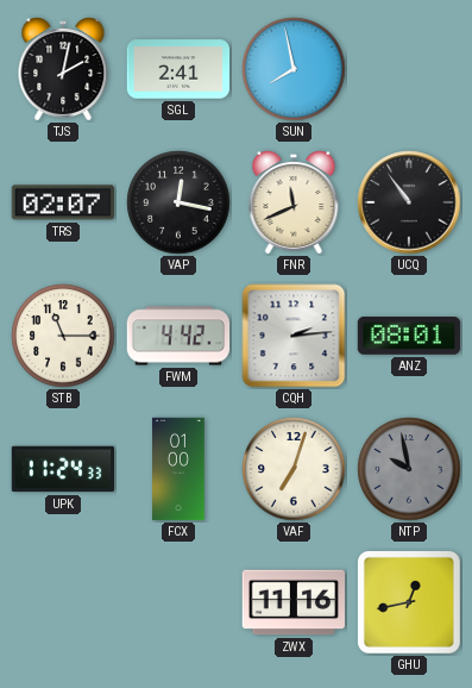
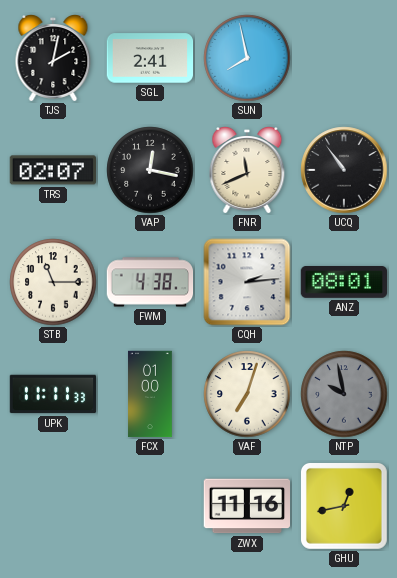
FWM: 4:42 -> 4:38
UPK: 11:24 -> 11:11
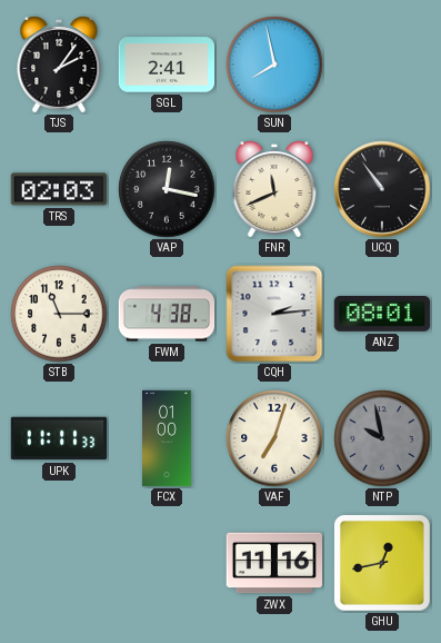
TJS: 2:02 -> 2:06
TRS: 02:07 -> 02:03
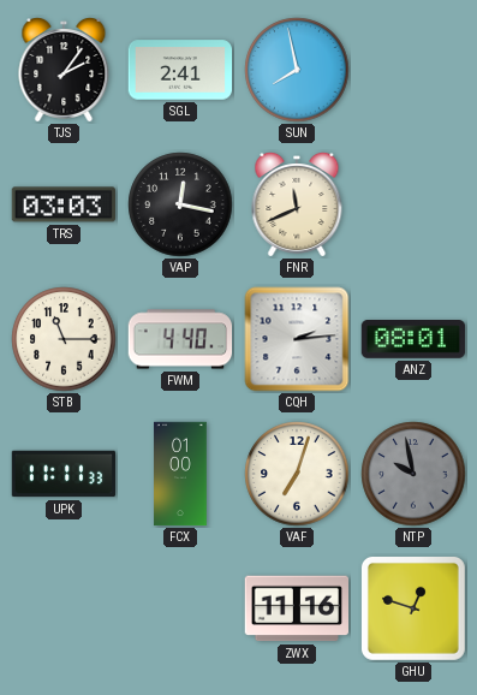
TRS: 02:03 -> 03:03
UCQ: 10:54 -> none
FWM: 4:38 -> 4:40
GHU: 12:43 -> 12:48
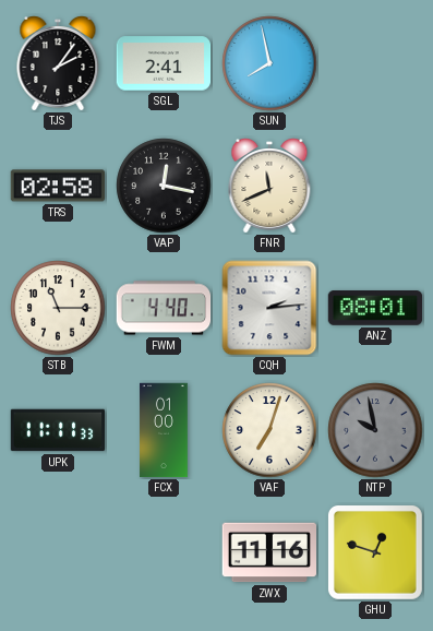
TRS: 03:03 -> 02:58
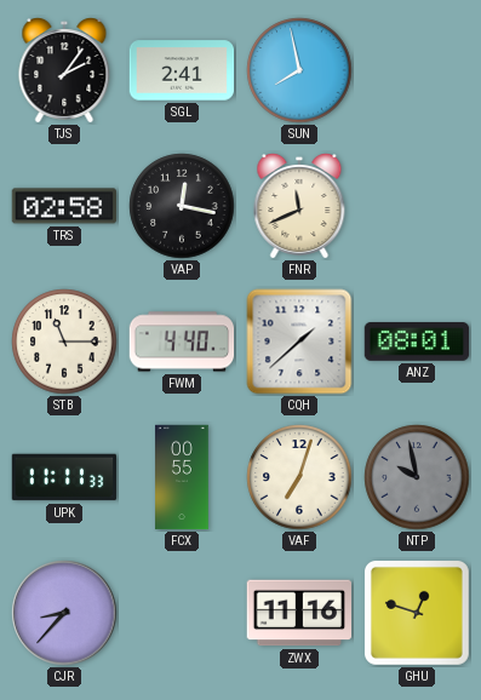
CQH: 2:14 -> 1:38
FCX: 01:00 -> 00:55
CJR: none -> 8:37
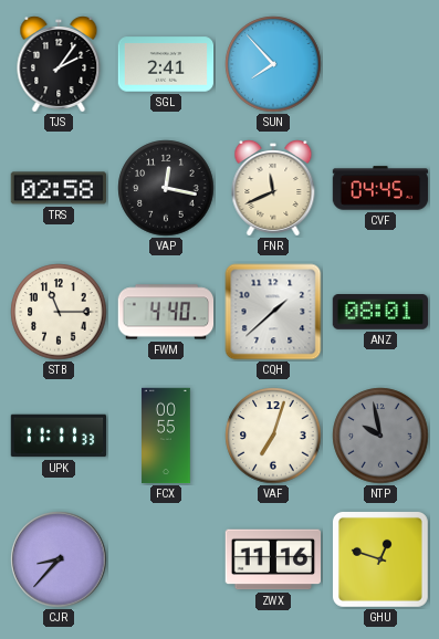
SUN: 7:58 -> 7:53
CVF: none -> 04:45
